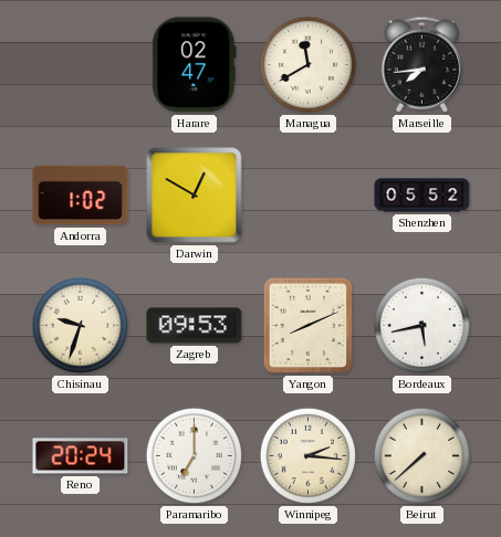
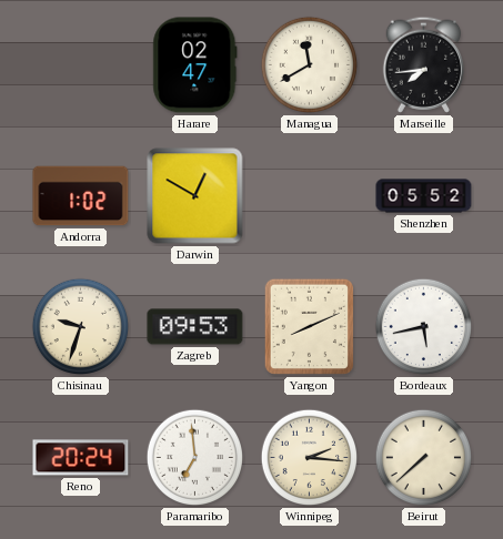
Paramaribo: 7:00 -> 6:59
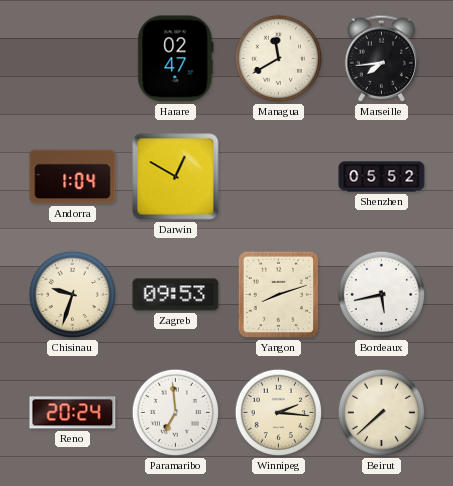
Andorra: 1:02 -> 1:04
Yangon: 8:11 -> 8:12
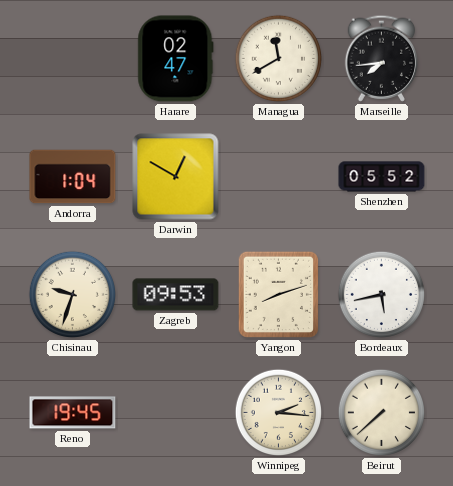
Reno: 20:24 -> 19:45
Paramaribo: 6:59 -> none
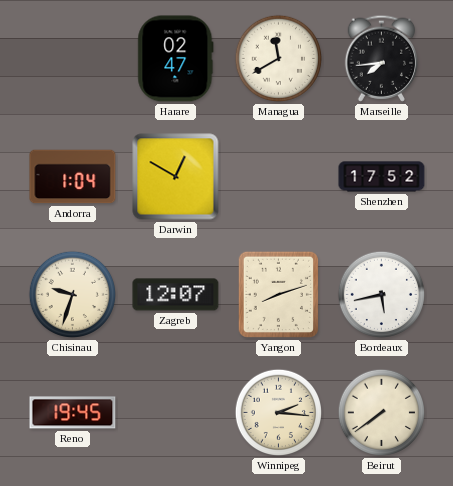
Shenzhen: 05:52 -> 17:52
Zagreb: 09:53 -> 12:07
Beirut: 7:38 -> 7:39
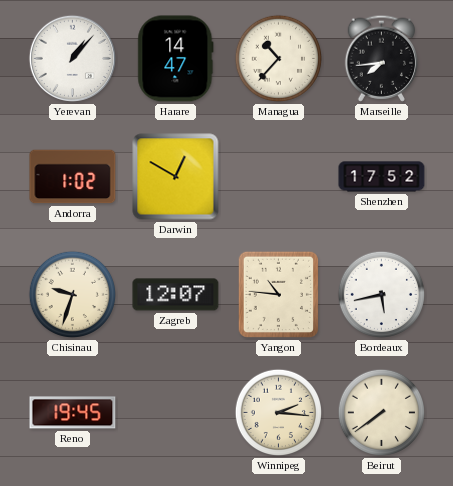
Yerevan: none -> 1:07
Harare: 02:47 -> 14:47
Managua: 11:40 -> 10:37
Andorra: 1:04 -> 1:02
Yangon: 8:12 -> 10:46
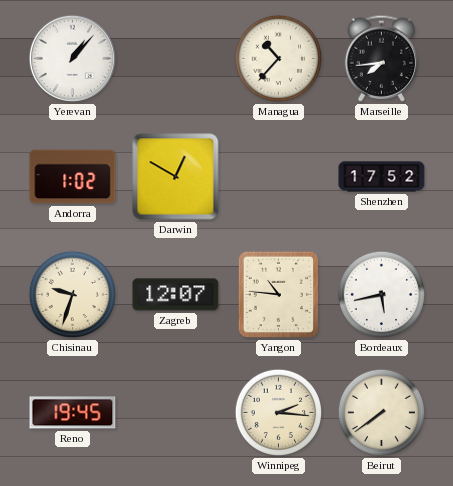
Harare: 14:47 -> none
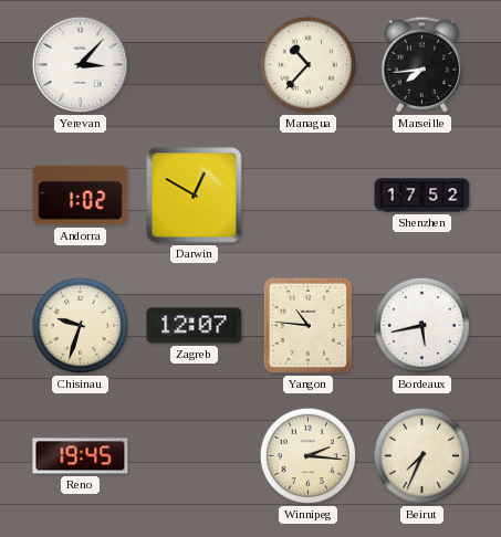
Yerevan: 1:07 -> 3:07
Beirut: 7:39 -> 7:34
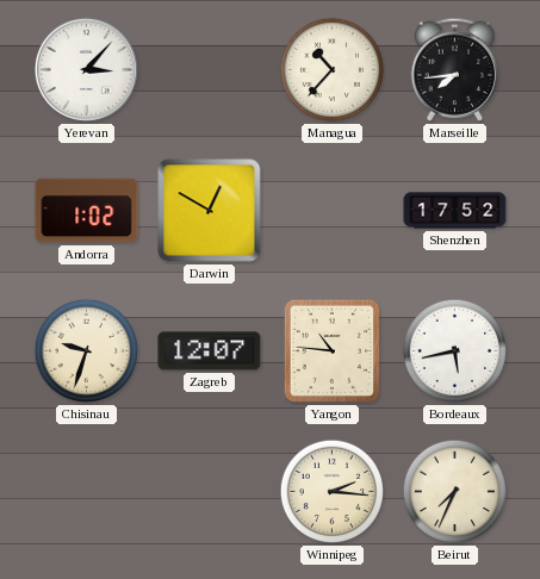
Reno: 19:45 -> none
